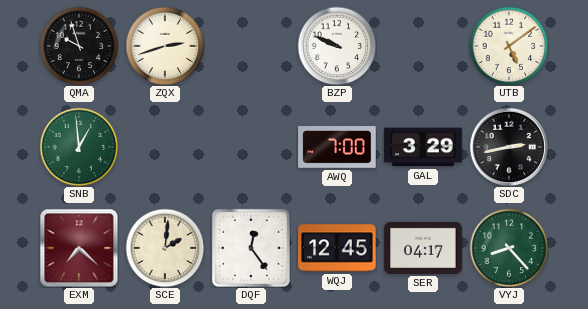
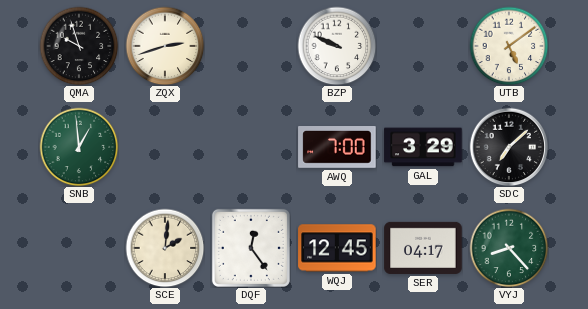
SDC: 2:43 -> 7:08
EXM: 7:22 -> none
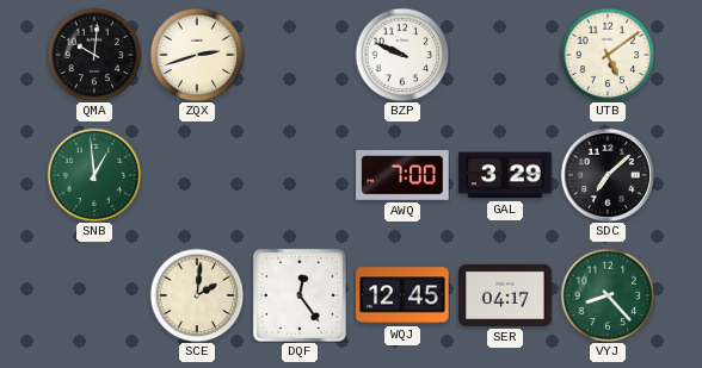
QMA: 9:57 -> 10:01
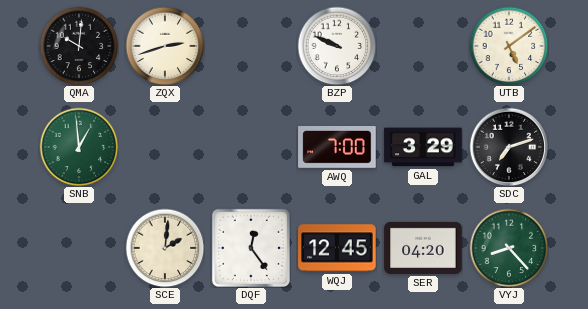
SDC: 7:08 -> 7:12
SER: 04:17 -> 04:20
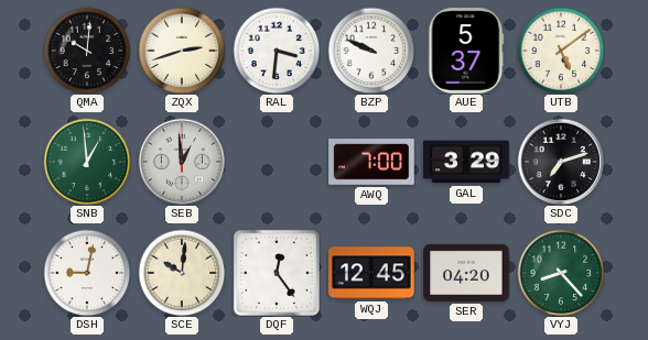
RAL: none -> 3:31
AUE: none -> 5:37
SEB: none -> 12:59
DSH: none -> 9:02
SCE: 2:01 -> 10:01
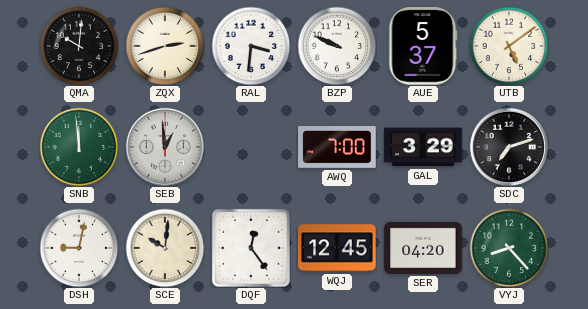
SNB: 12:59 -> 11:59
